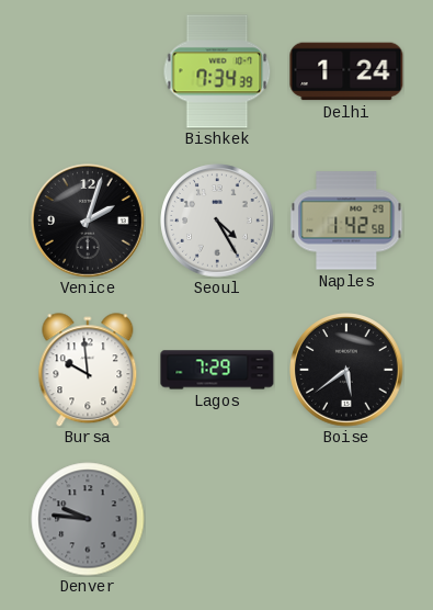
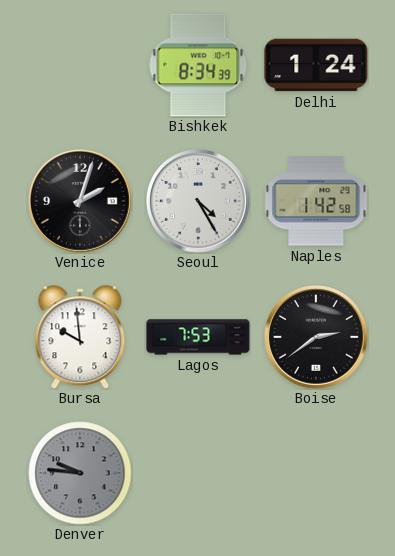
Bishkek: 7:34 -> 8:34
Lagos: 7:29 -> 7:53
Boise: 5:39 -> 2:39
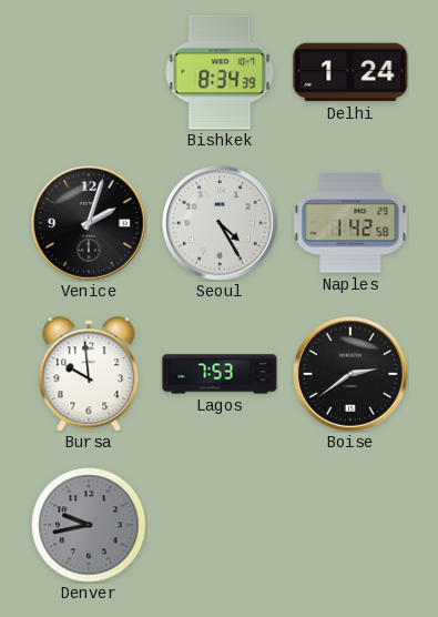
Denver: 9:46 -> 9:43
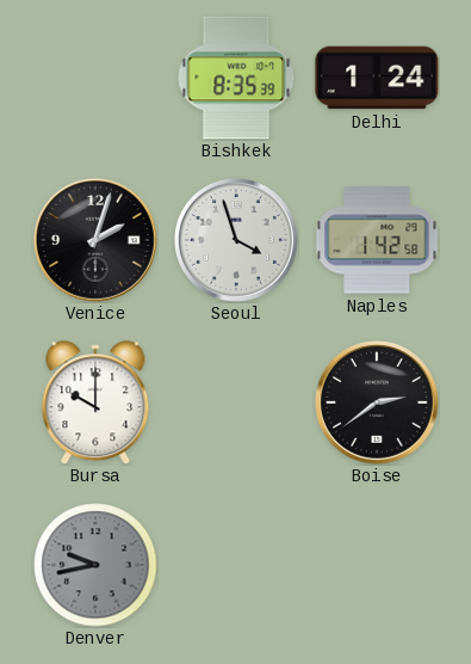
Bishkek: 8:34 -> 8:35
Seoul: 4:25 -> 3:57
Bursa: 9:59 -> 10:00
Lagos: 7:53 -> none
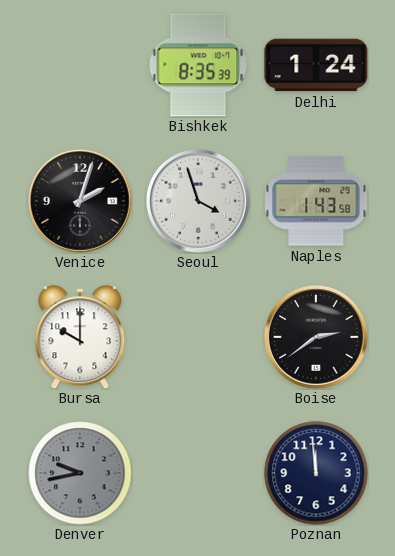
Naples: 1:42 -> 1:43
Poznan: none -> 11:59
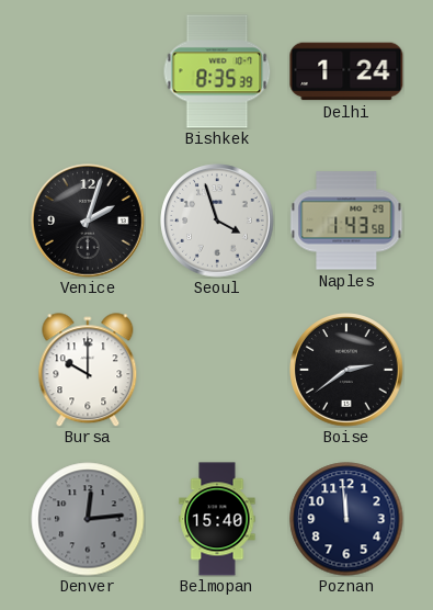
Denver: 9:43 -> 12:14
Belmopan: none -> 15:40
